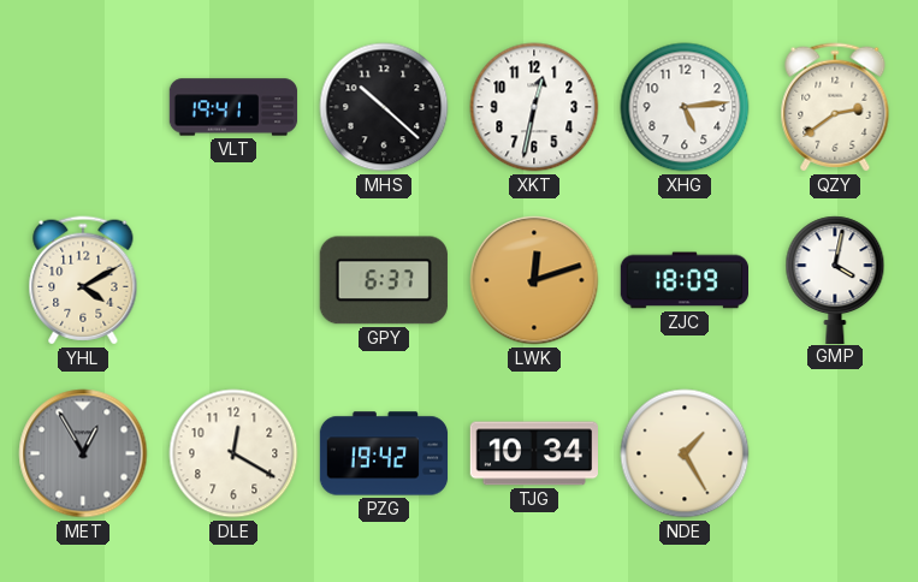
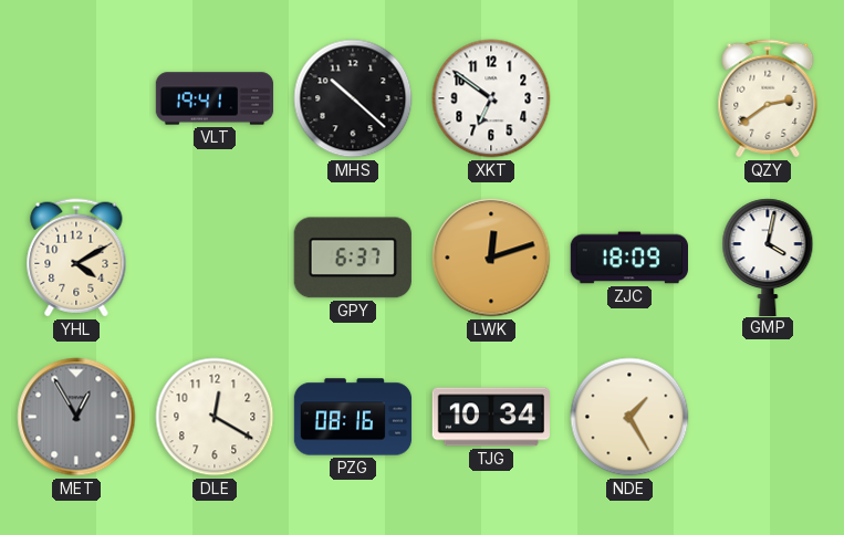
XKT: 12:32 -> 6:51
XHG: 5:14 -> none
PZG: 19:42 -> 08:16
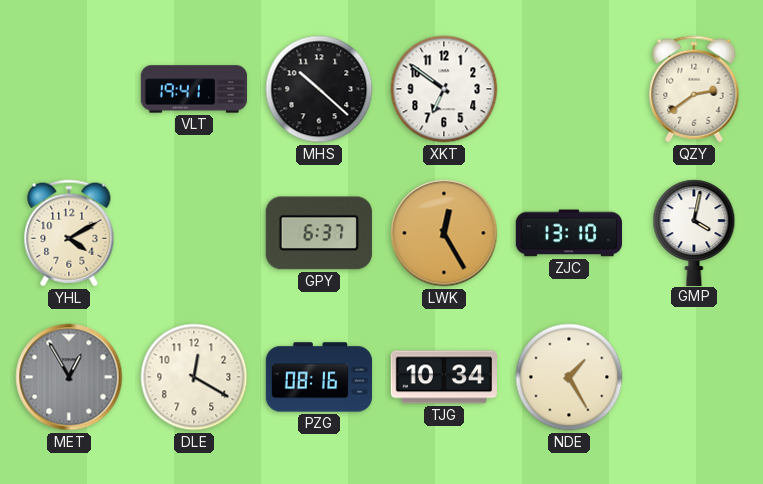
LWK: 12:12 -> 12:25
ZJC: 18:09 -> 13:10
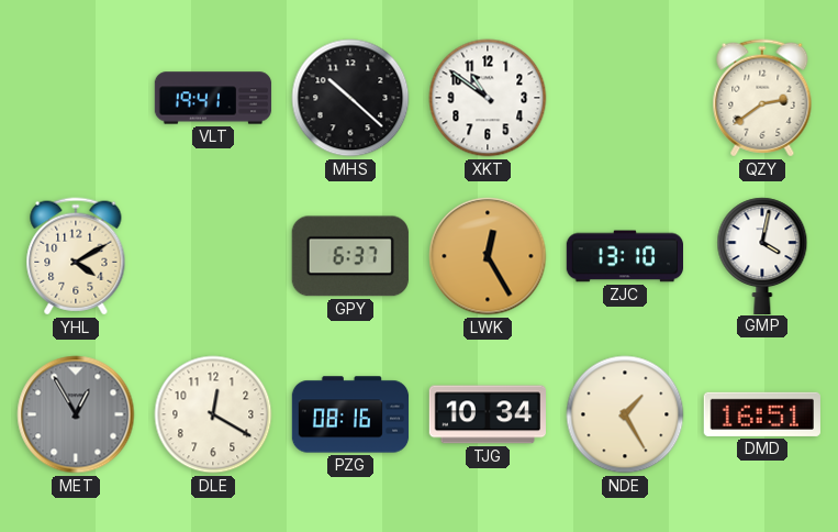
XKT: 6:51 -> 10:51
DMD: none -> 16:51
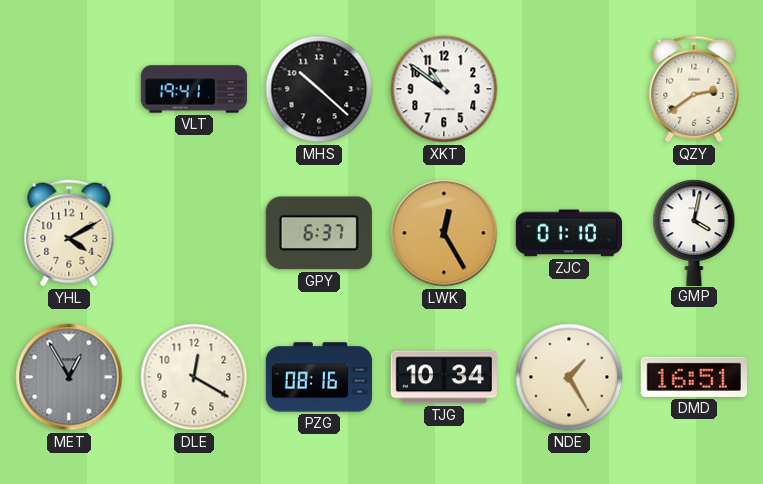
ZJC: 13:10 -> 01:10
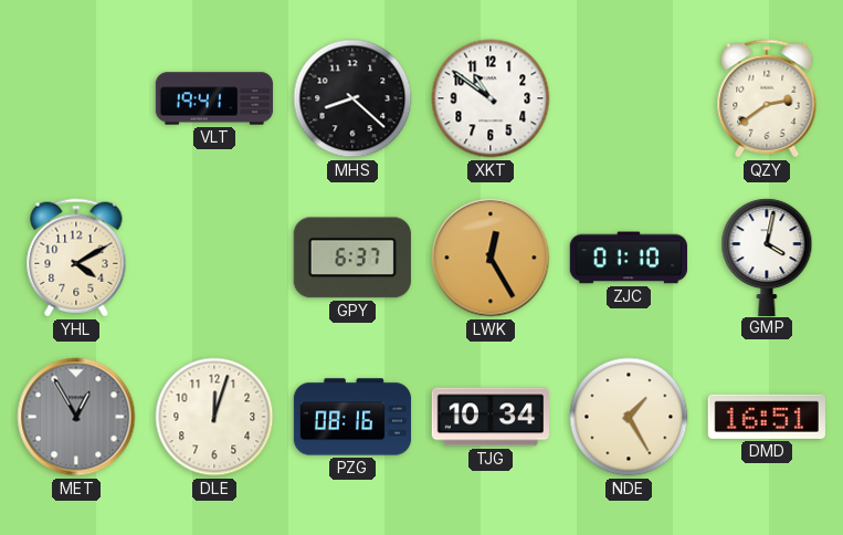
MHS: 10:22 -> 8:22
DLE: 12:20 -> 12:03
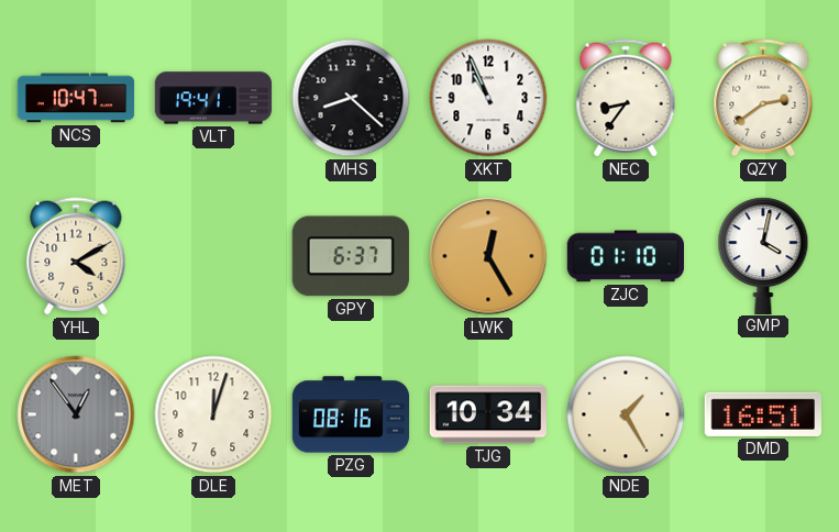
NCS: none -> 10:47
XKT: 10:51 -> 10:56
NEC: none -> 8:36
MET: 12:55 -> 12:54
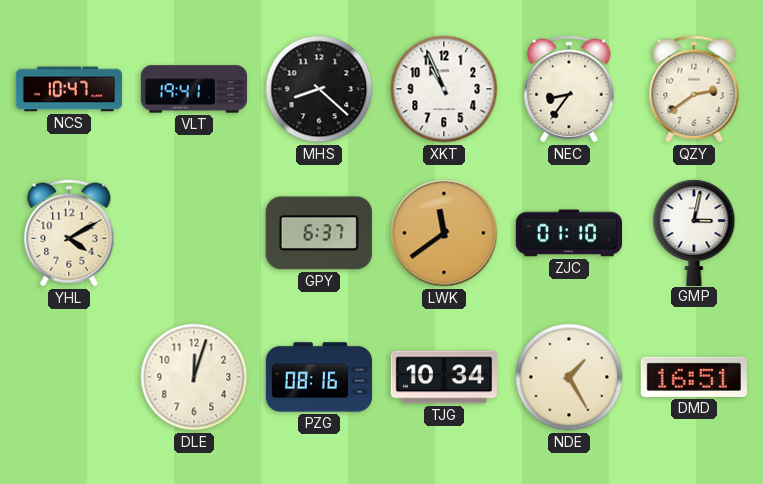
LWK: 12:25 -> 11:39
GMP: 4:02 -> 3:02
MET: 12:54 -> none
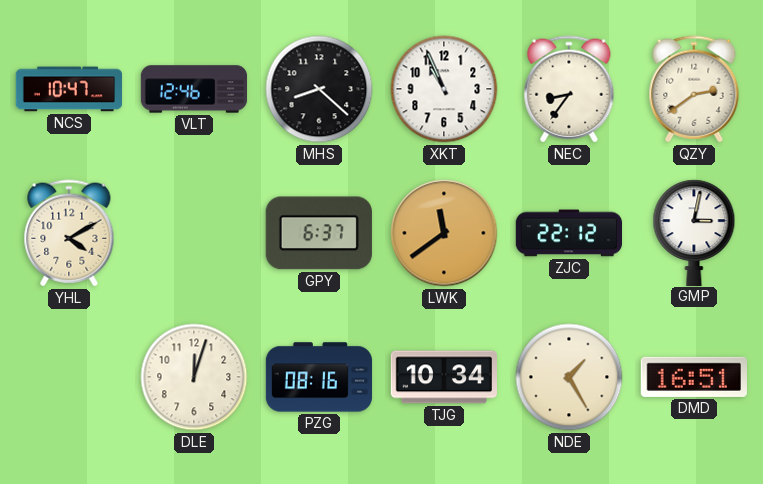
VLT: 19:41 -> 12:46
ZJC: 01:10 -> 22:12
